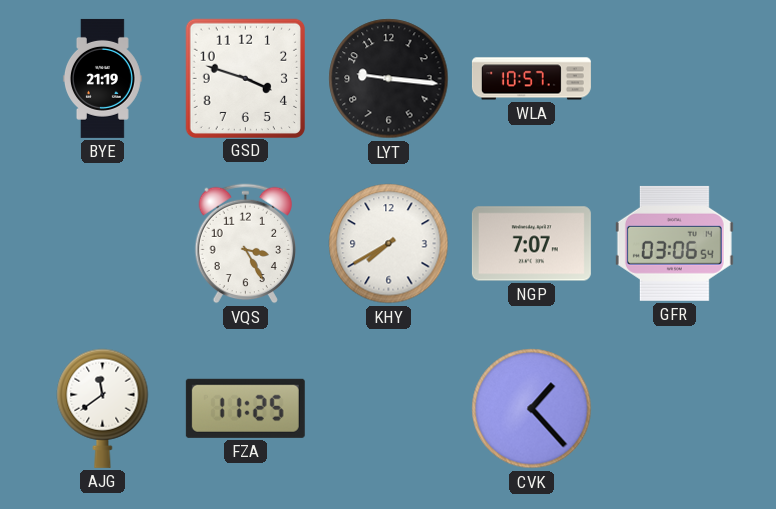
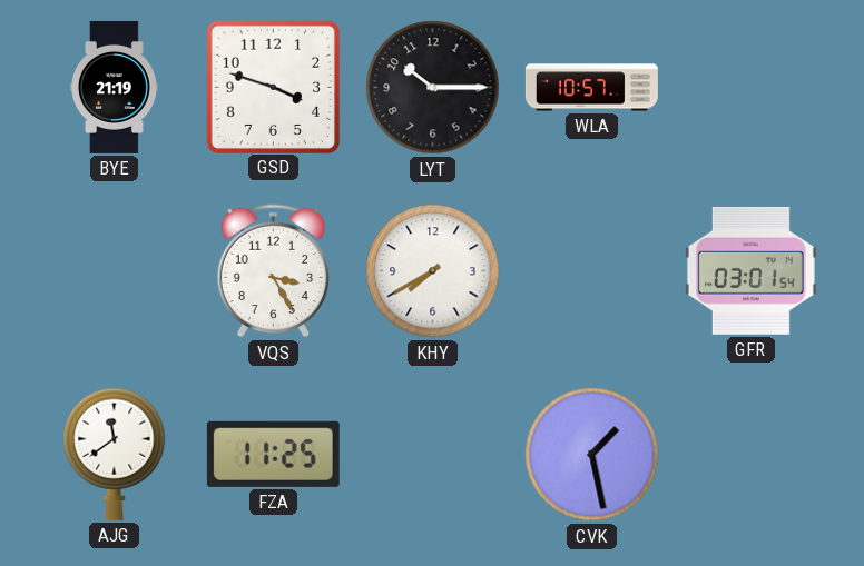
LYT: 9:16 -> 10:15
NGP: 7:07 -> none
GFR: 03:06 -> 03:01
CVK: 1:23 -> 1:28
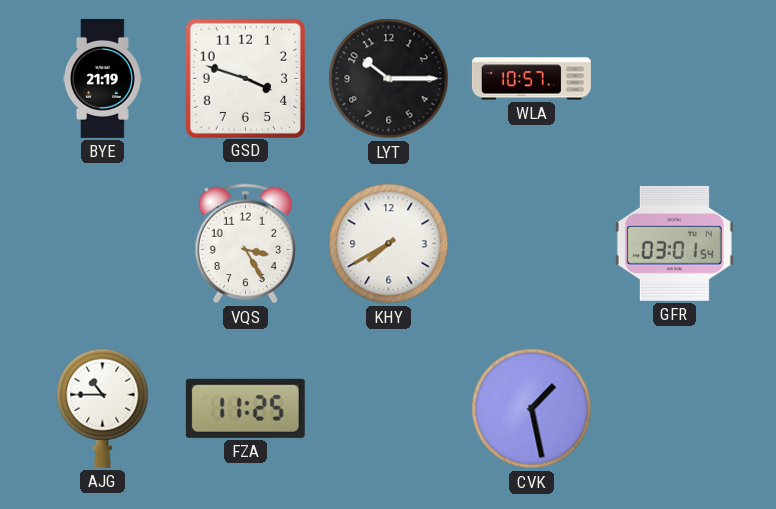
AJG: 11:39 -> 10:45
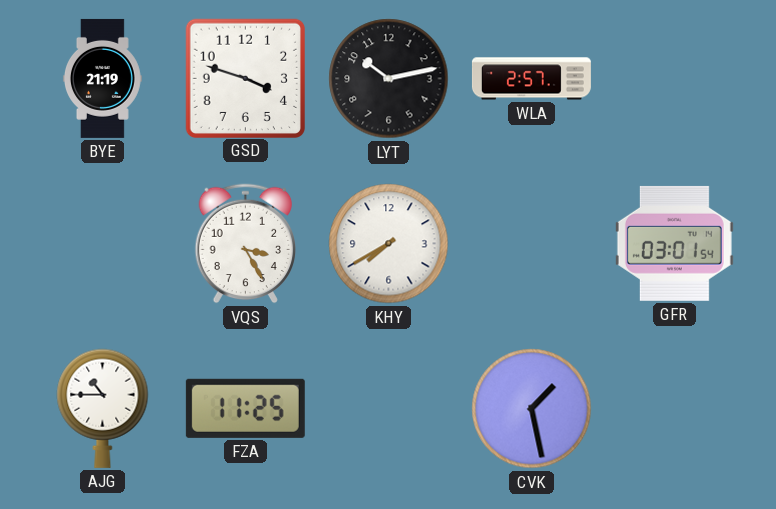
LYT: 10:15 -> 10:13
WLA: 10:57 -> 2:57
